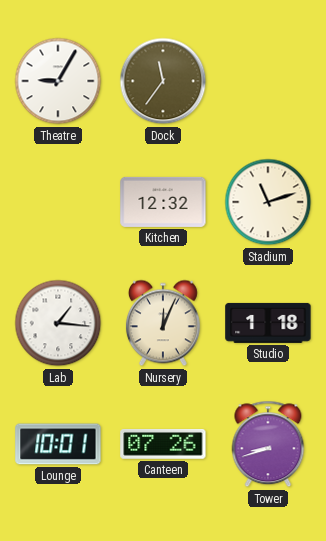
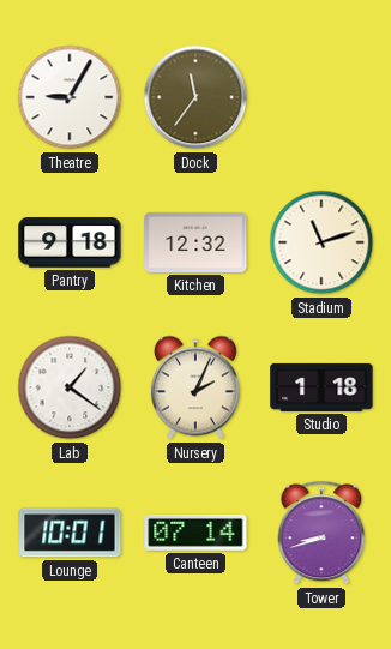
Pantry: none -> 9:18
Lab: 1:16 -> 1:21
Nursery: 12:04 -> 2:04
Canteen: 07:26 -> 07:14
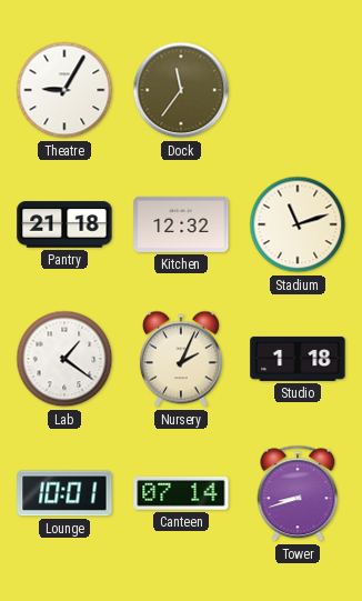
Pantry: 9:18 -> 21:18
